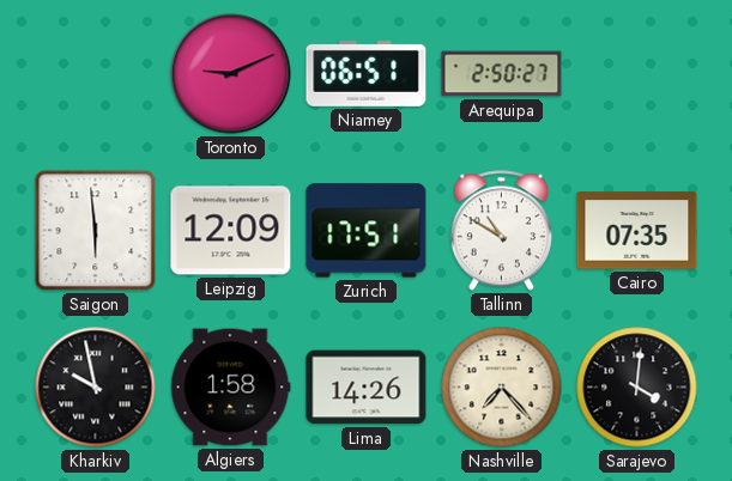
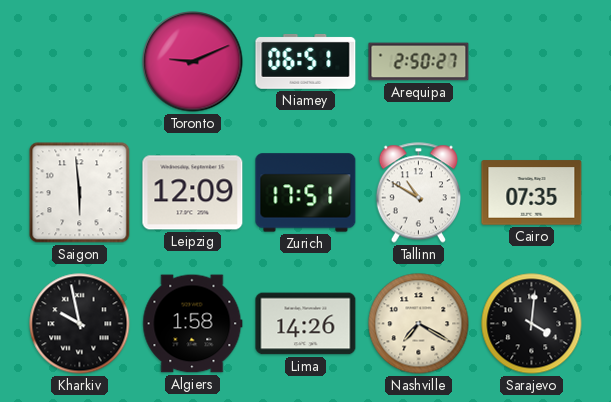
Nashville: 7:23 -> 7:20
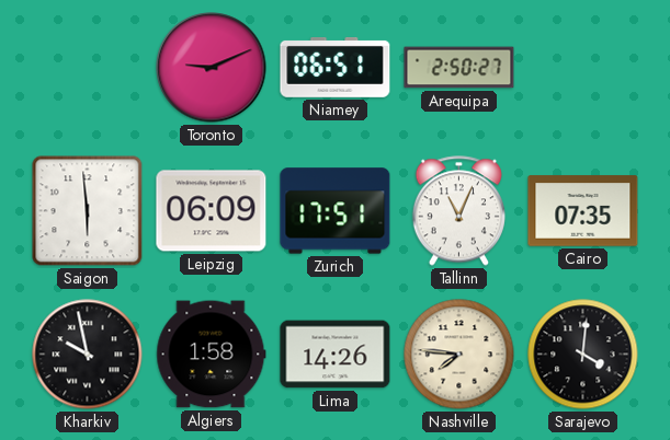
Leipzig: 12:09 -> 06:09
Tallinn: 10:50 -> 11:04
Nashville: 7:20 -> 7:46
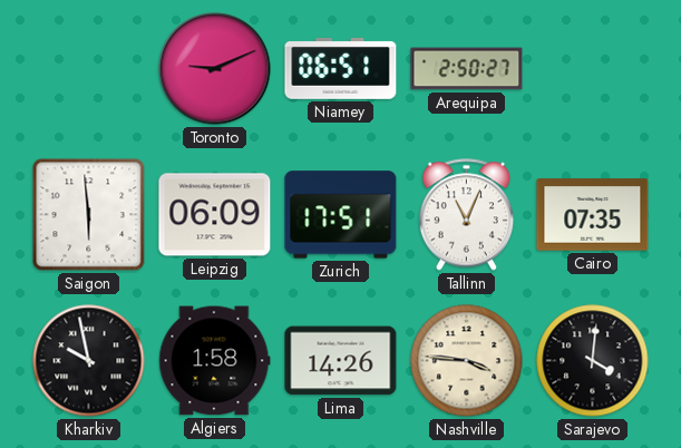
Nashville: 7:46 -> 3:46
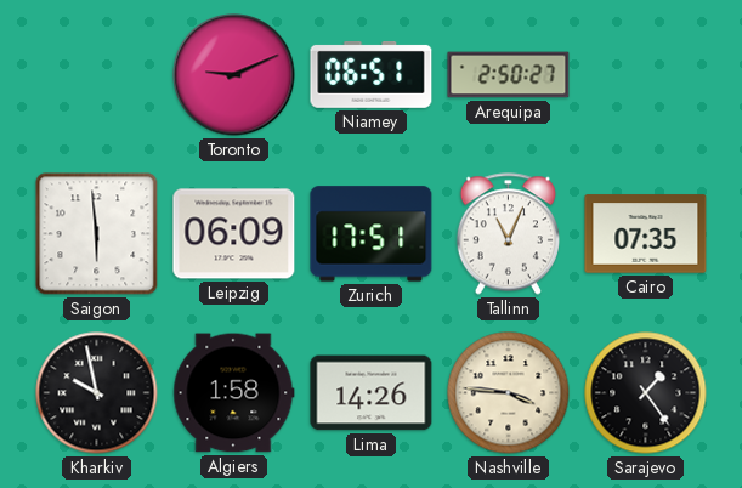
Sarajevo: 4:01 -> 1:24
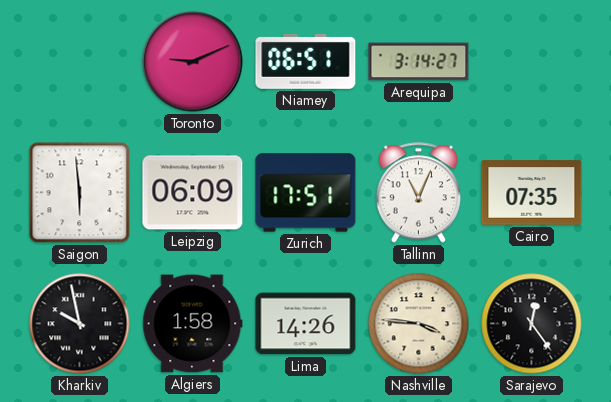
Arequipa: 2:50 -> 3:14
Sarajevo: 1:24 -> 12:24
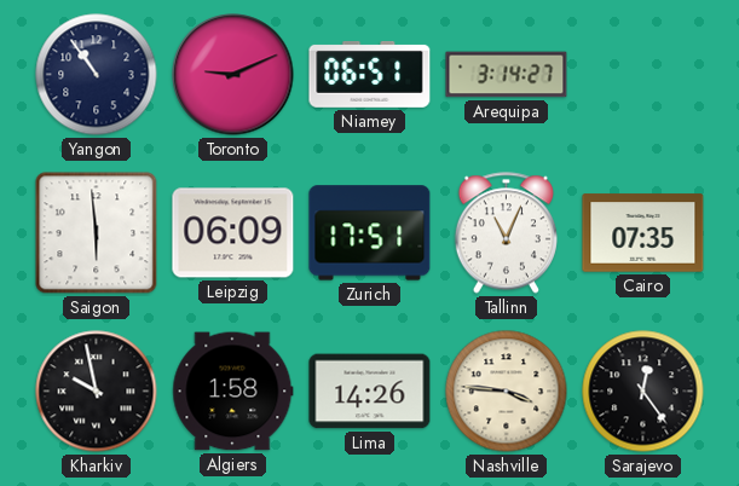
Yangon: none -> 10:54
